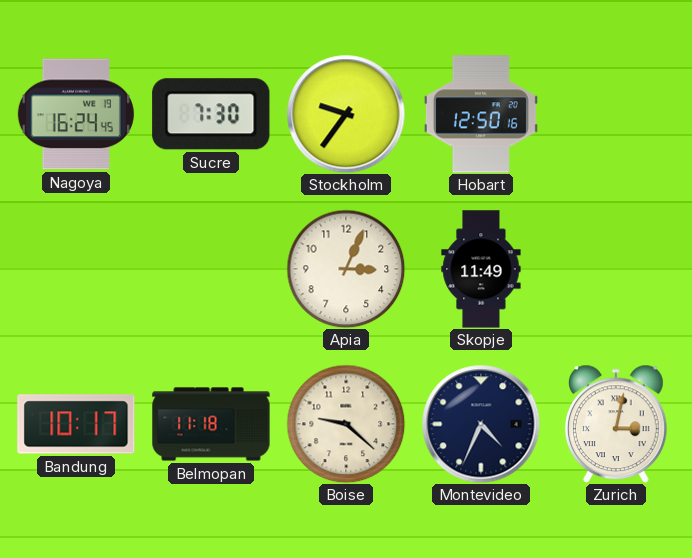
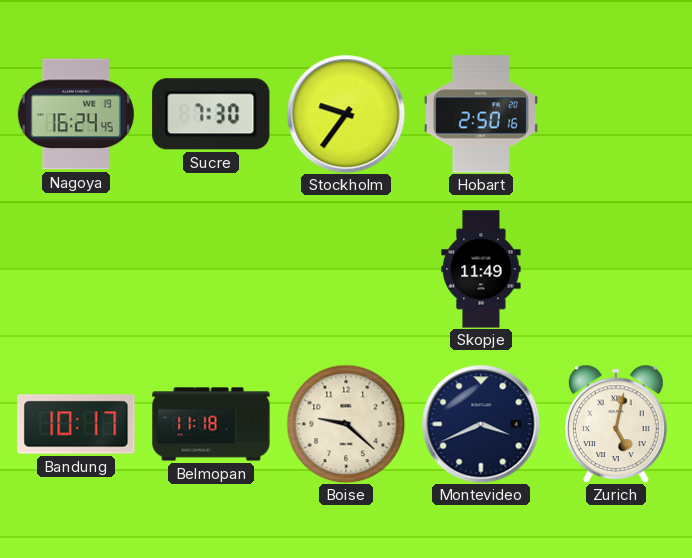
Hobart: 12:50 -> 2:50
Apia: 3:04 -> none
Montevideo: 4:34 -> 3:41
Zurich: 3:02 -> 5:02
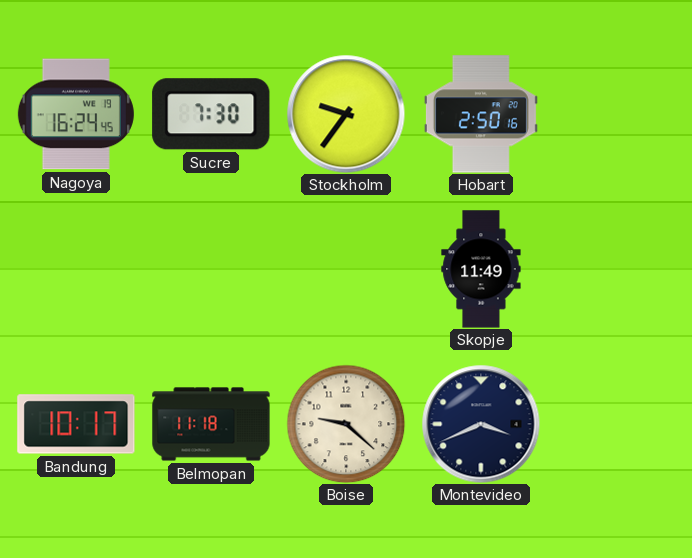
Zurich: 5:02 -> none
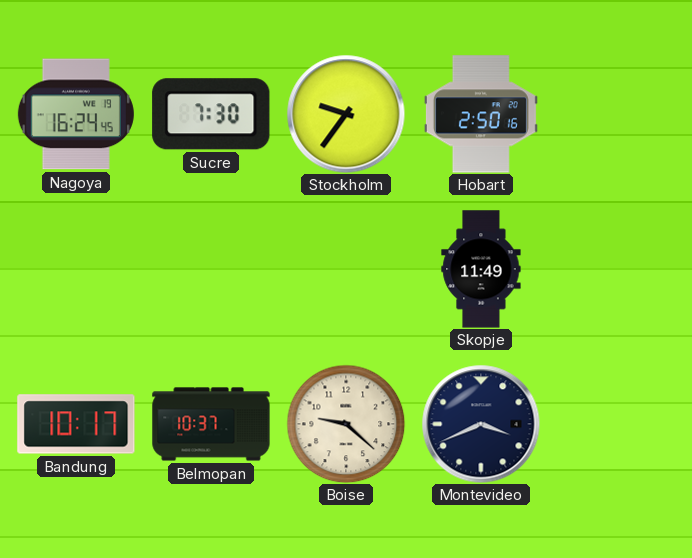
Belmopan: 11:18 -> 10:37
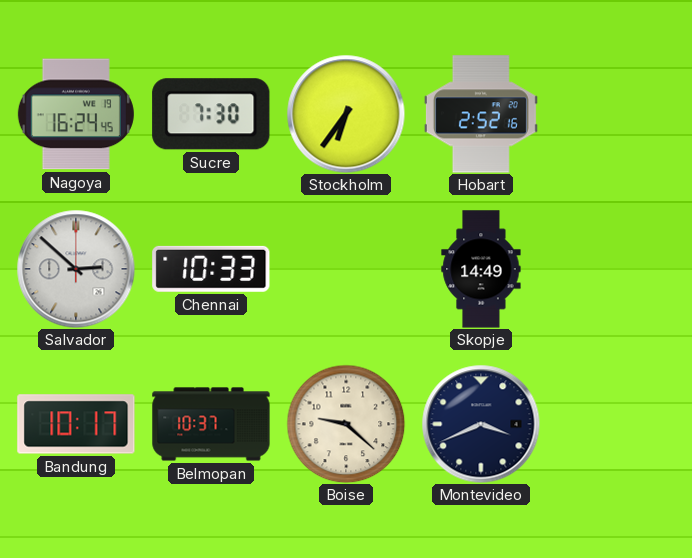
Stockholm: 9:36 -> 6:36
Hobart: 2:50 -> 2:52
Salvador: none -> 2:52
Chennai: none -> 10:33
Skopje: 11:49 -> 14:49
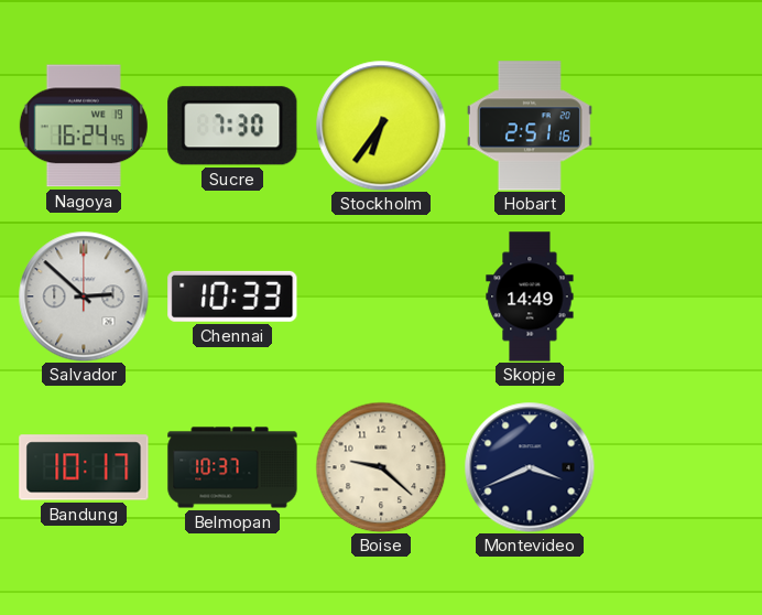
Hobart: 2:52 -> 2:51
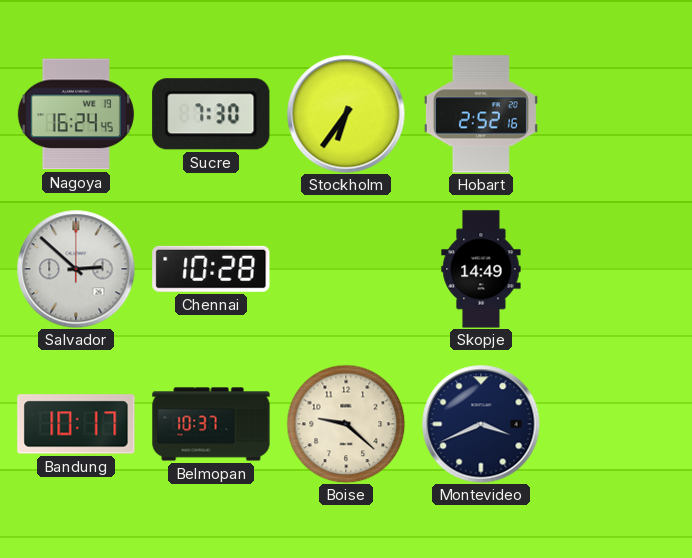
Hobart: 2:51 -> 2:52
Chennai: 10:33 -> 10:28
